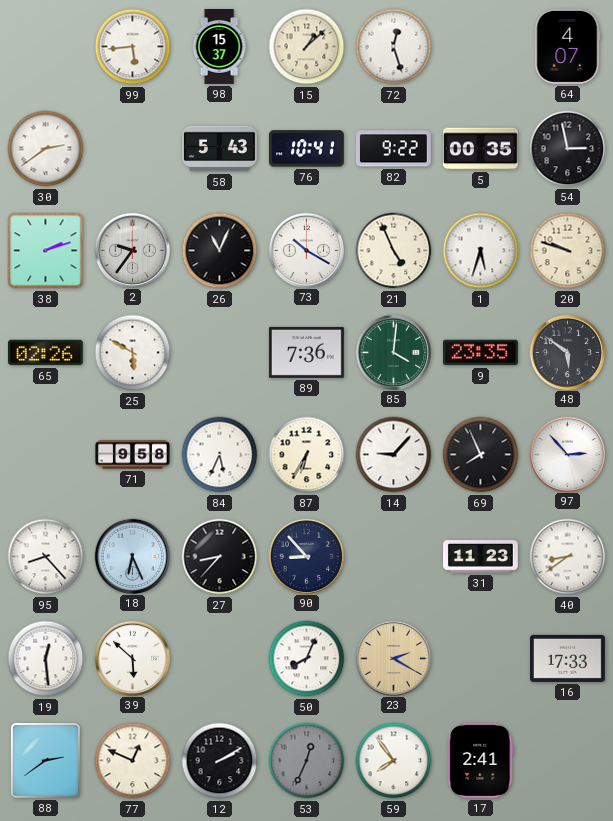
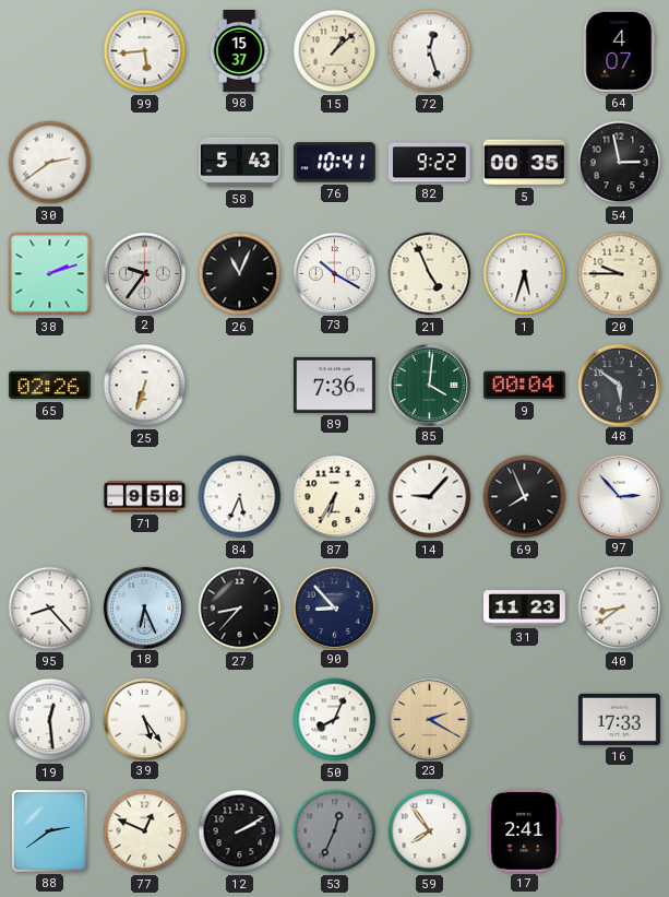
20: 9:48 -> 9:45
25: 5:50 -> 6:33
9: 23:35 -> 00:04
39: 5:52 -> 5:24
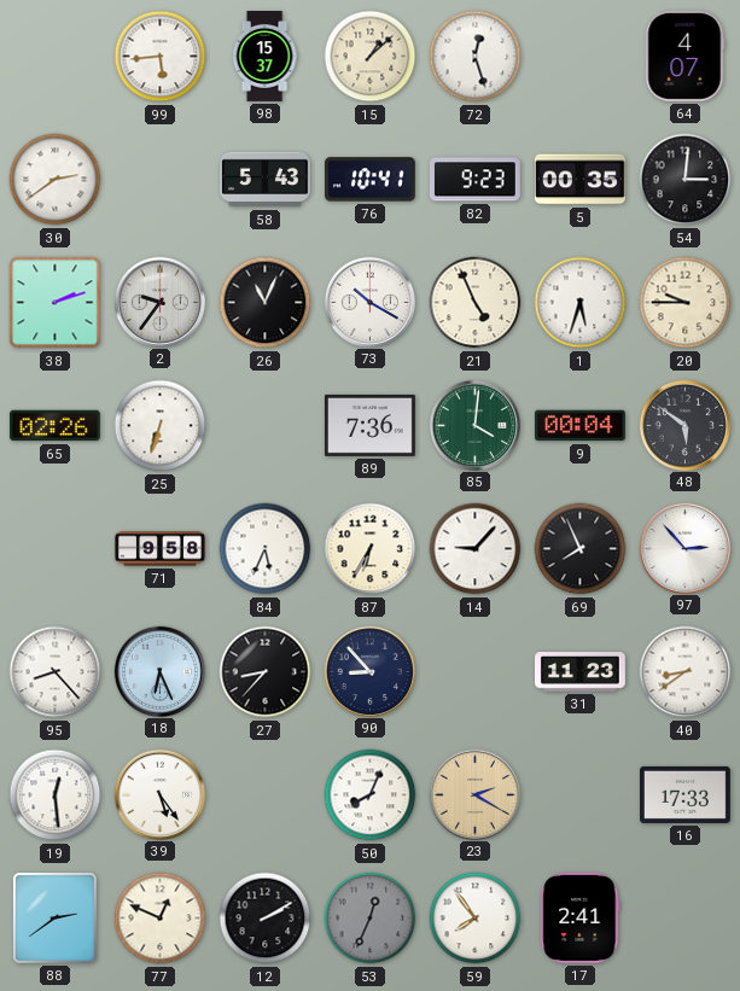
82: 9:22 -> 9:23
54: 2:58 -> 3:01
